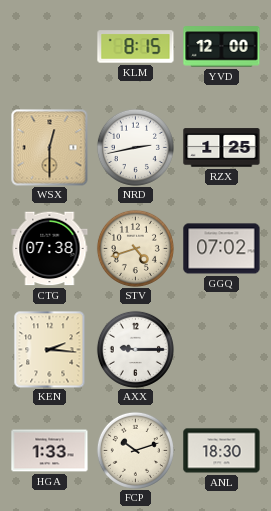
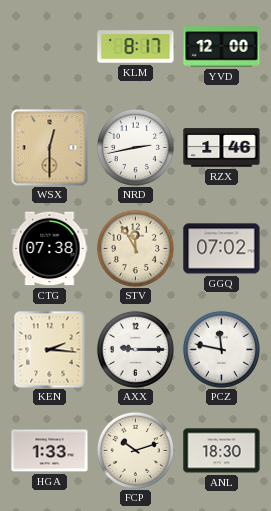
KLM: 8:15 -> 8:17
RZX: 1:25 -> 1:46
STV: 4:42 -> 11:55
PCZ: none -> 11:47
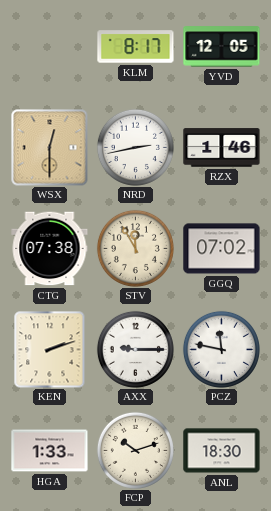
YVD: 12:00 -> 12:05
KEN: 2:16 -> 2:12
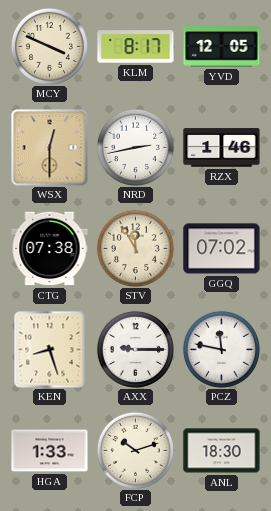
MCY: none -> 3:49
KEN: 2:12 -> 8:27
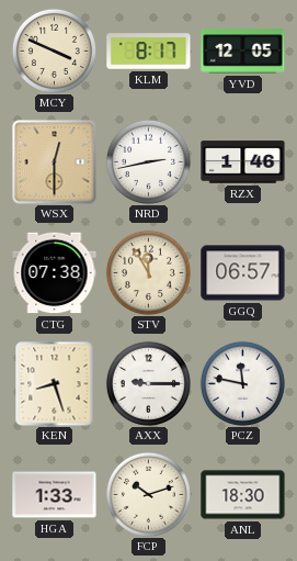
GGQ: 07:02 -> 06:57
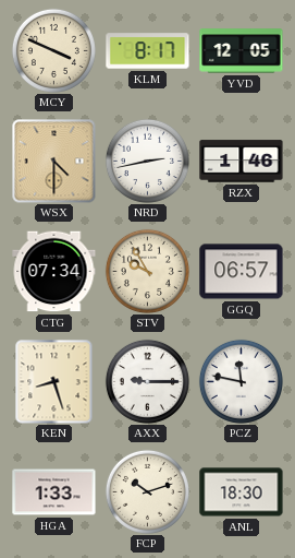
WSX: 12:30 -> 4:30
CTG: 07:38 -> 07:34
STV: 11:55 -> 9:55
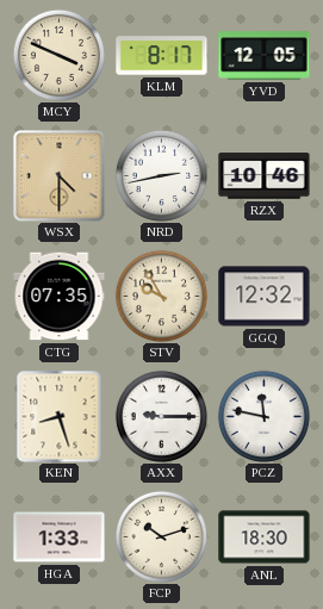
RZX: 1:46 -> 10:46
CTG: 07:34 -> 07:35
GGQ: 06:57 -> 12:32
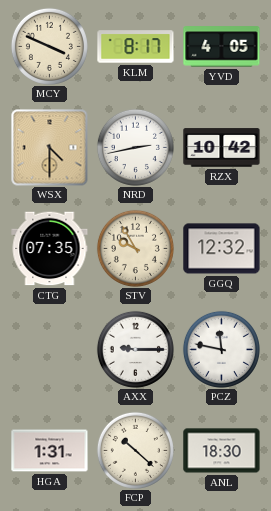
YVD: 12:05 -> 4:05
RZX: 10:46 -> 10:42
KEN: 8:27 -> none
HGA: 1:33 -> 1:31
FCP: 10:12 -> 10:22
